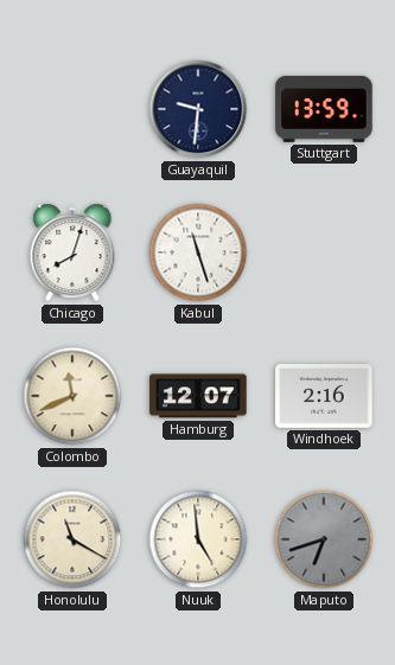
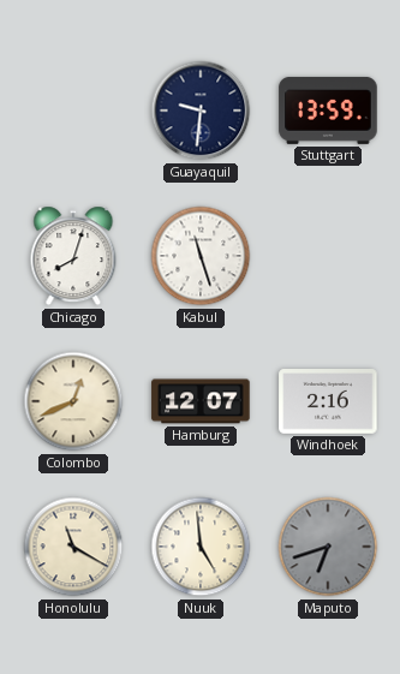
Colombo: 11:41 -> 12:41
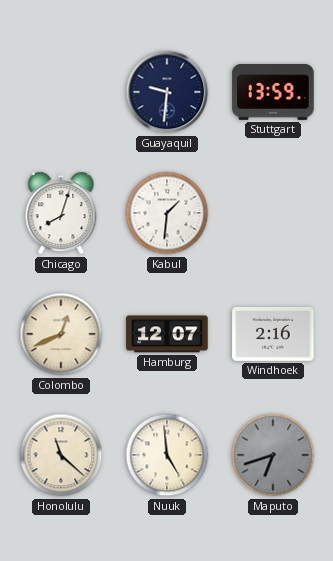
Kabul: 11:27 -> 1:31
Honolulu: 11:20 -> 11:22
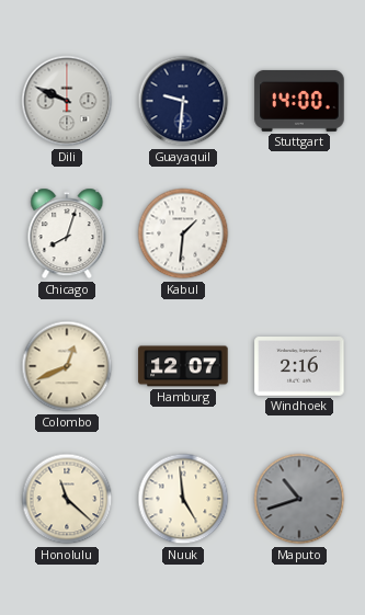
Dili: none -> 9:49
Stuttgart: 13:59 -> 14:00
Maputo: 6:42 -> 10:42
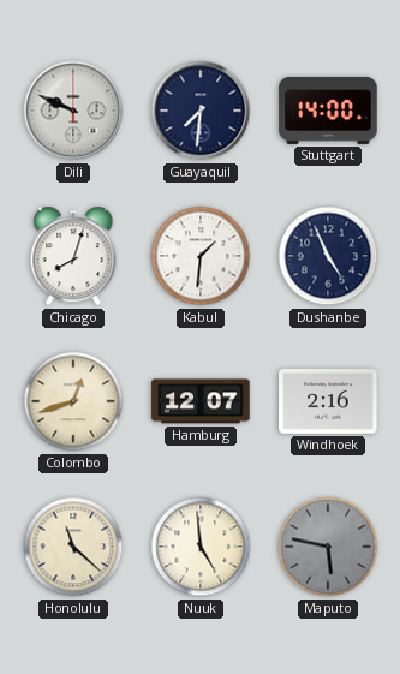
Guayaquil: 9:31 -> 7:31
Dushanbe: none -> 4:56
Colombo: 12:41 -> 12:42
Maputo: 10:42 -> 5:47
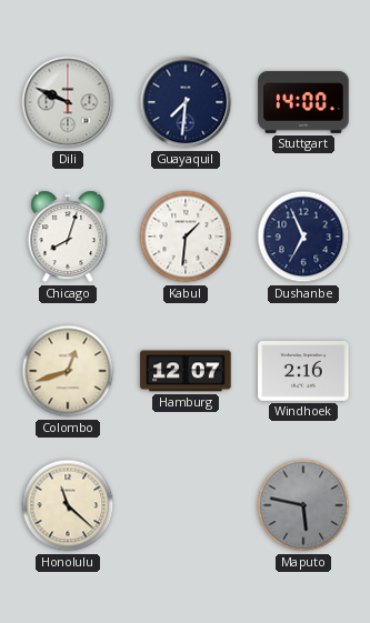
Dushanbe: 4:56 -> 6:56
Nuuk: 4:59 -> none
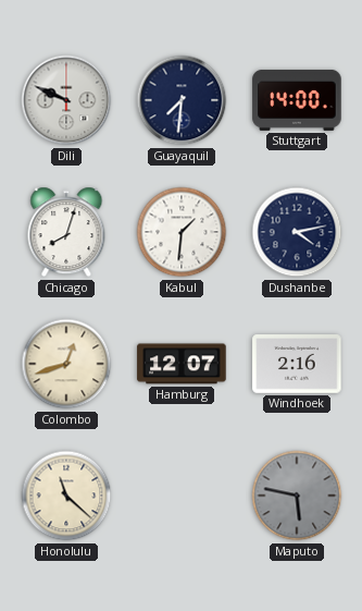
Dushanbe: 6:56 -> 4:13
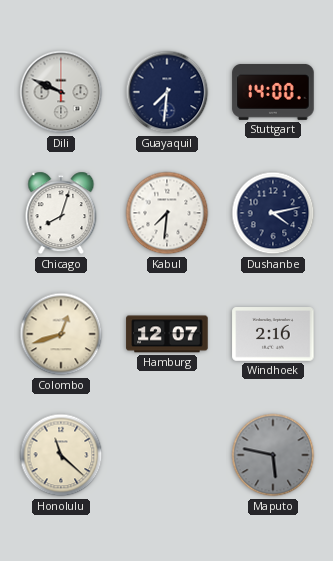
Kabul: 1:31 -> 7:31
